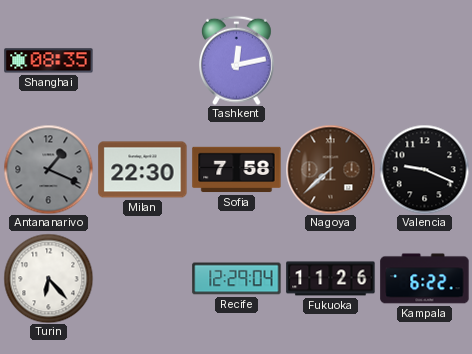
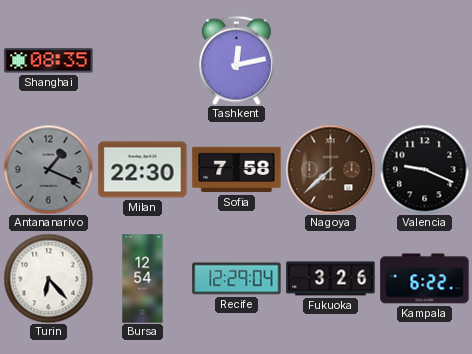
Bursa: none -> 12:54
Fukuoka: 11:26 -> 3:26
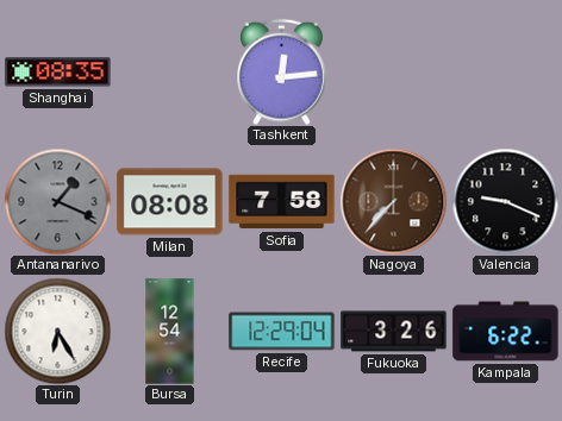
Tashkent: 12:13 -> 12:14
Milan: 22:30 -> 08:08
Nagoya: 7:38 -> 7:37
Turin: 6:23 -> 6:25
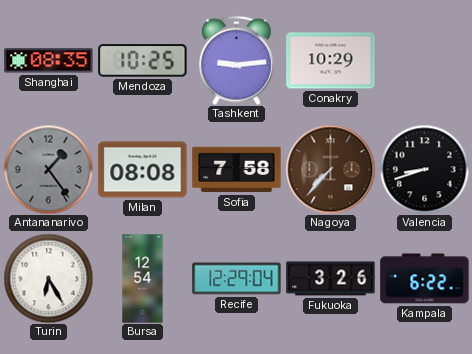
Mendoza: none -> 10:25
Tashkent: 12:14 -> 9:14
Conakry: none -> 10:29
Antananarivo: 1:19 -> 1:24
Valencia: 9:19 -> 8:42
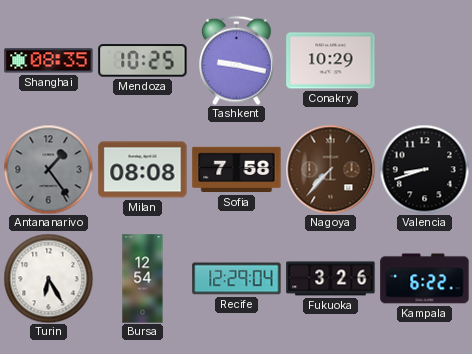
Tashkent: 9:14 -> 9:17
